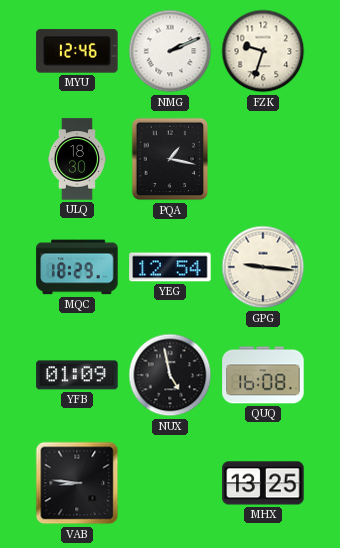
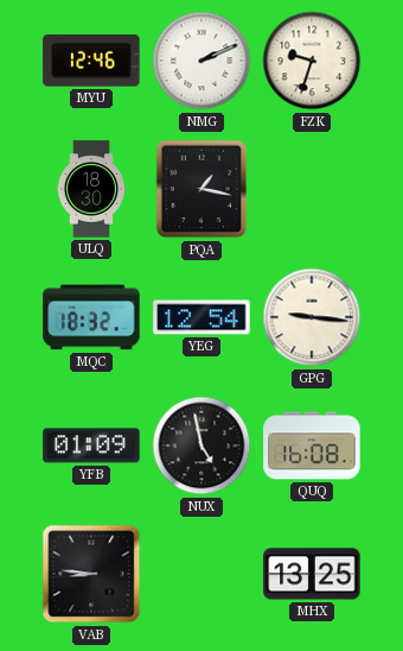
MQC: 18:29 -> 18:32
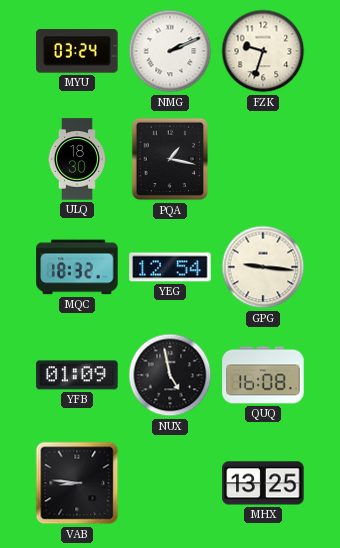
MYU: 12:46 -> 03:24
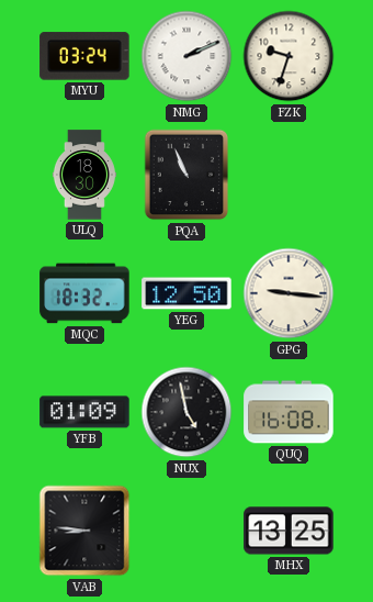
PQA: 1:17 -> 10:56
YEG: 12:54 -> 12:50
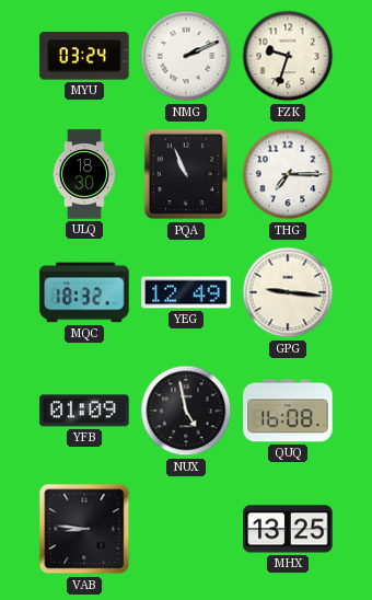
THG: none -> 7:15
YEG: 12:50 -> 12:49
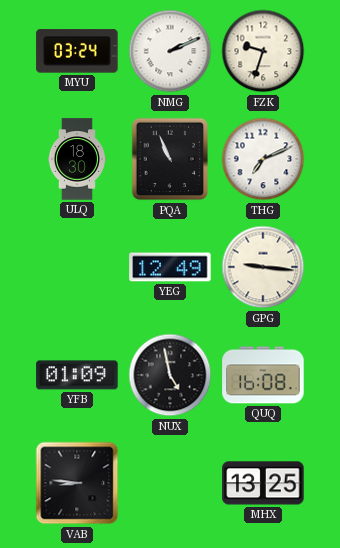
THG: 7:15 -> 7:11
MQC: 18:32 -> none
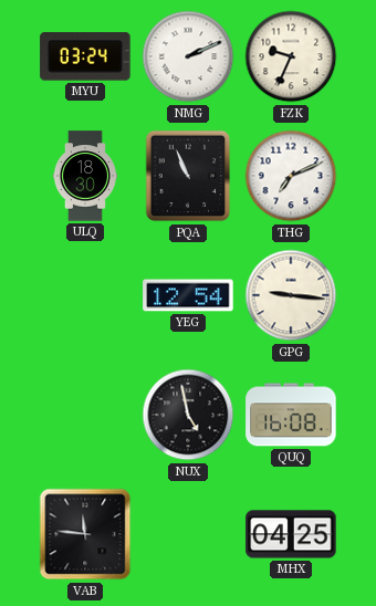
FZK: 9:33 -> 9:34
YEG: 12:49 -> 12:54
YFB: 01:09 -> none
VAB: 8:46 -> 11:46
MHX: 13:25 -> 04:25
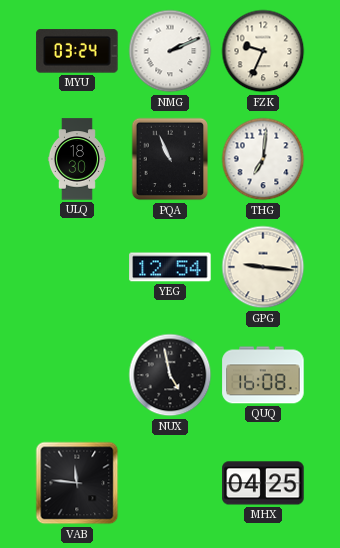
THG: 7:11 -> 7:01
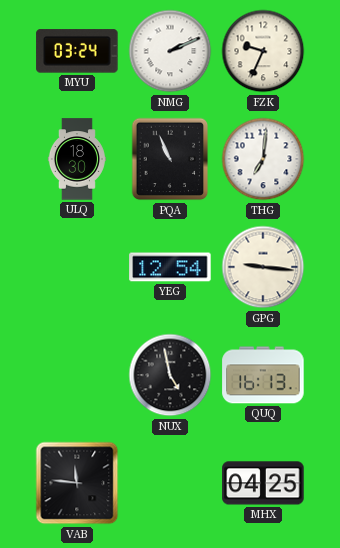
QUQ: 16:08 -> 16:13
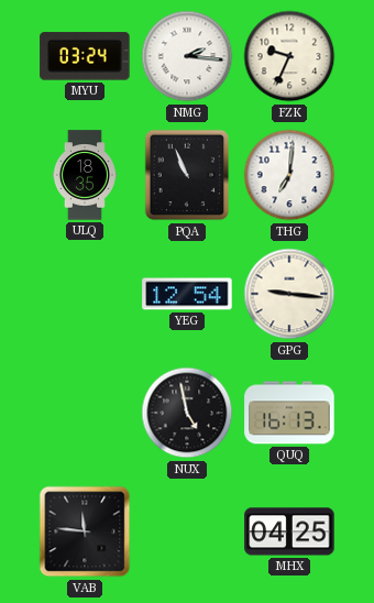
NMG: 2:11 -> 2:16
ULQ: 18:30 -> 18:35
